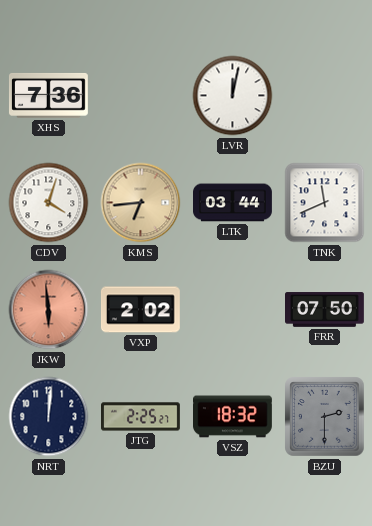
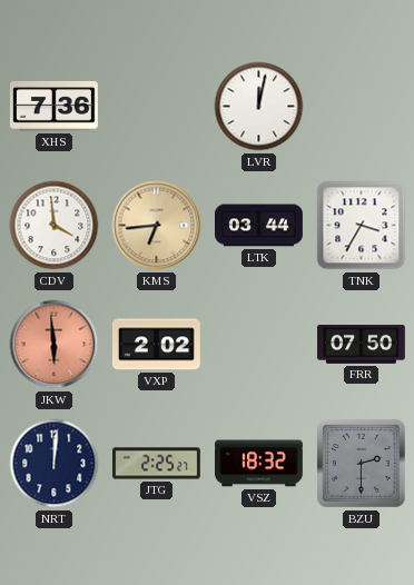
CDV: 4:03 -> 3:59
TNK: 11:41 -> 3:35
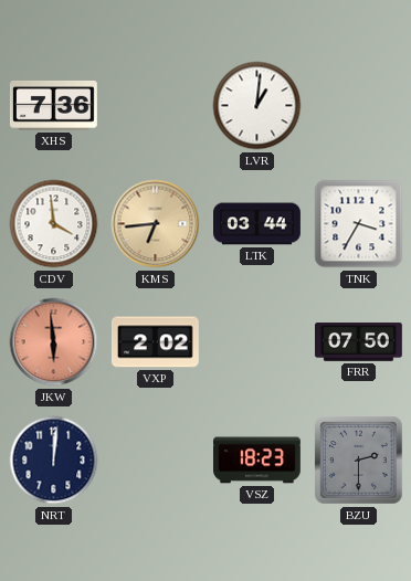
LVR: 12:02 -> 1:01
JTG: 2:25 -> none
VSZ: 18:32 -> 18:23
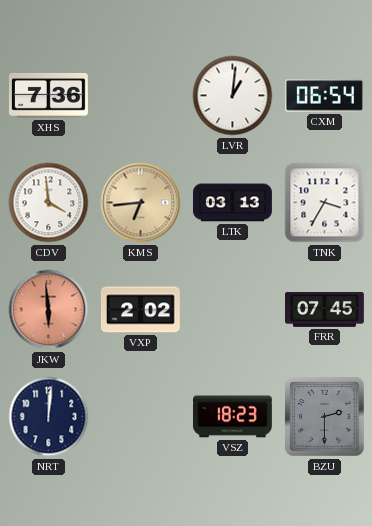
CXM: none -> 06:54
LTK: 03:44 -> 03:13
FRR: 07:50 -> 07:45
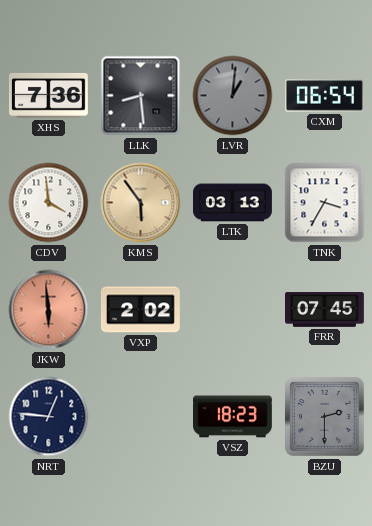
LLK: none -> 8:29
LVR dial: white -> grey
KMS: 6:44 -> 5:54
NRT: 12:01 -> 12:46
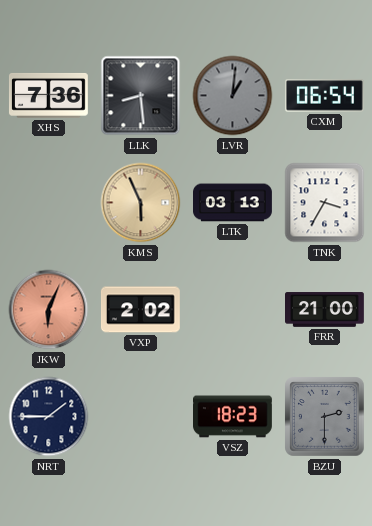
CDV: 3:59 -> none
KMS: 5:54 -> 5:56
JKW: 5:59 -> 6:04
FRR: 07:45 -> 21:00
NRT: 12:46 -> 1:45
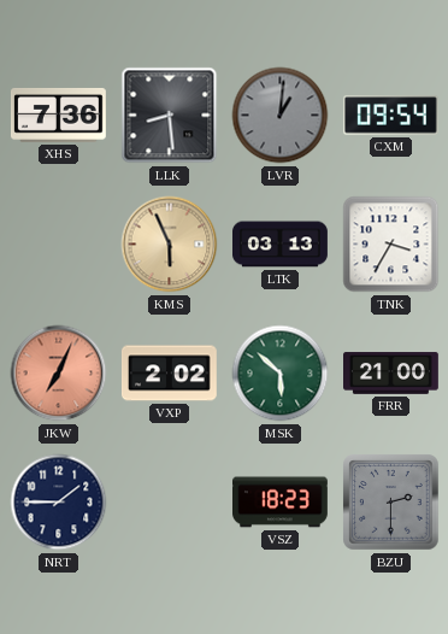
CXM: 06:54 -> 09:54
JKW: 6:04 -> 7:04
MSK: none -> 5:52
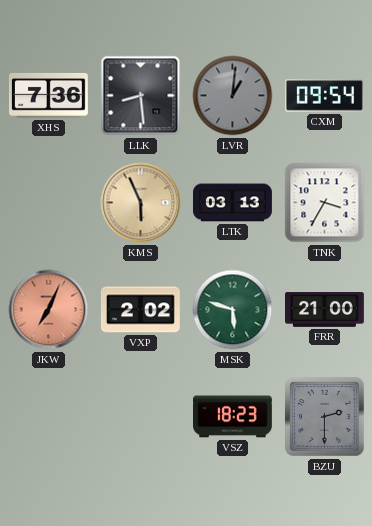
MSK: 5:52 -> 5:48
NRT: 1:45 -> none
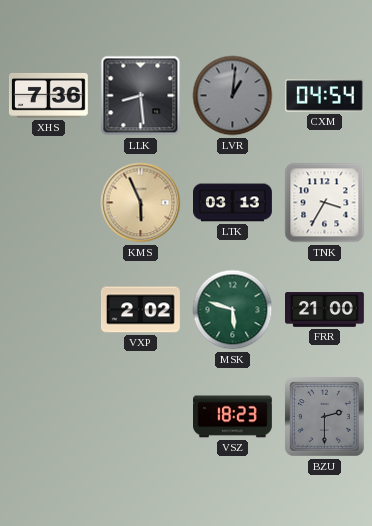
CXM: 09:54 -> 04:54
JKW: 7:04 -> none
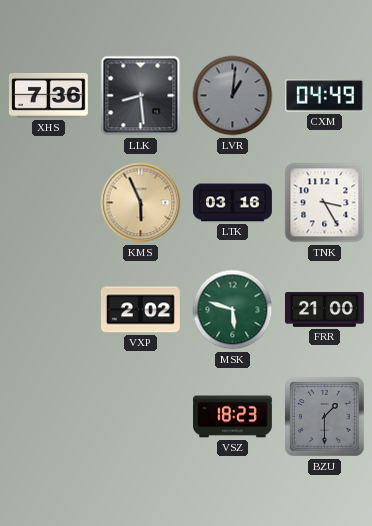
CXM: 04:54 -> 04:49
LTK: 03:13 -> 03:16
TNK: 3:35 -> 3:25
BZU: 2:30 -> 1:30
